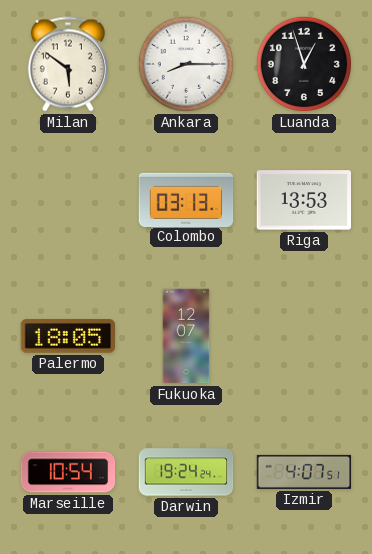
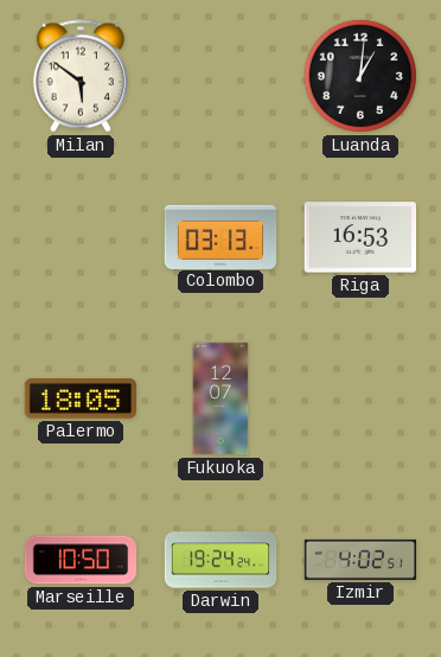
Ankara: 8:15 -> none
Luanda: 12:57 -> 1:01
Riga: 13:53 -> 16:53
Marseille: 10:54 -> 10:50
Izmir: 4:07 -> 4:02
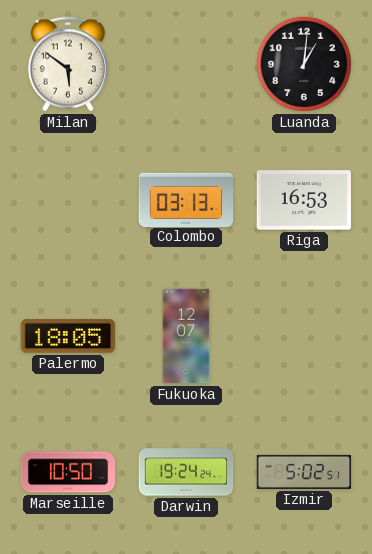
Izmir: 4:02 -> 5:02
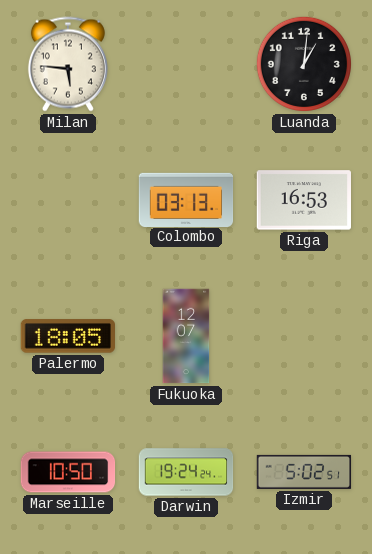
Milan: 5:51 -> 5:46
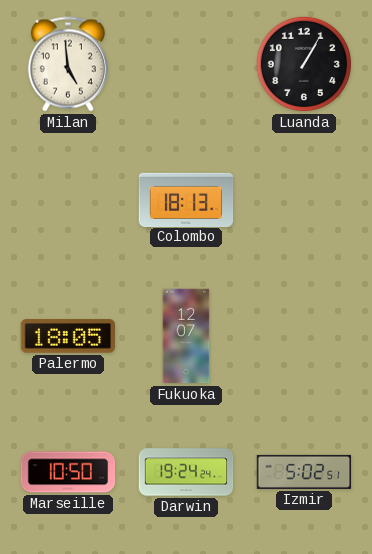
Milan: 5:46 -> 4:59
Luanda: 1:01 -> 1:05
Colombo: 03:13 -> 18:13
Riga: 16:53 -> none
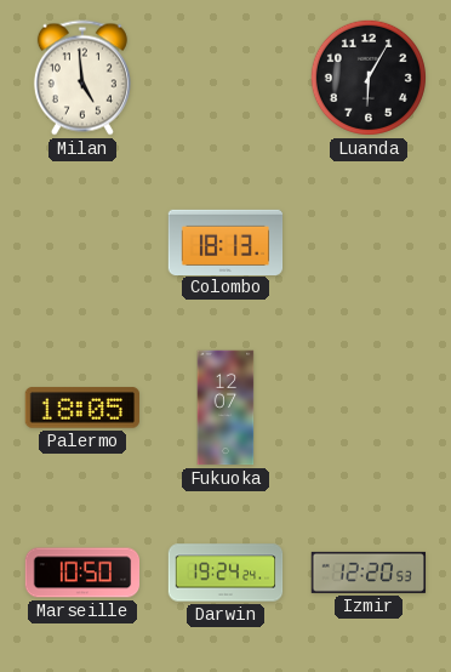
Luanda: 1:05 -> 6:05
Izmir: 5:02 -> 12:20
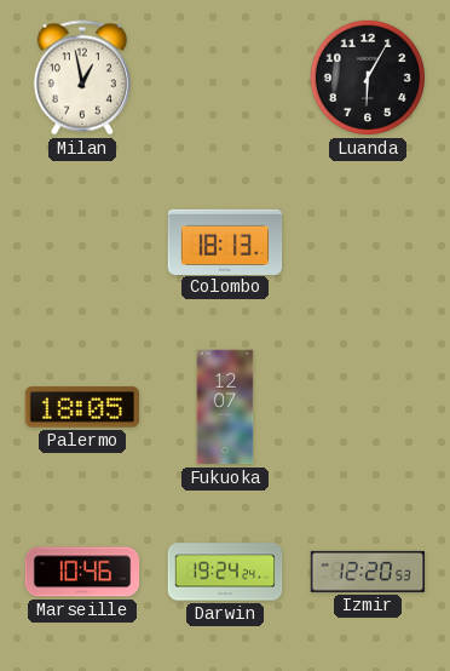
Milan: 4:59 -> 12:58
Marseille: 10:50 -> 10:46
